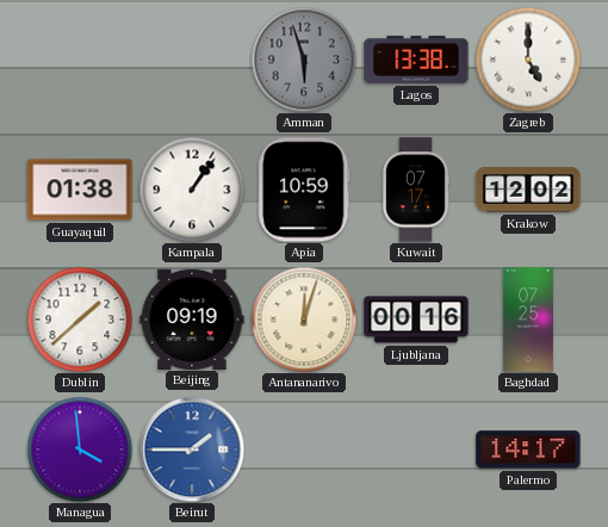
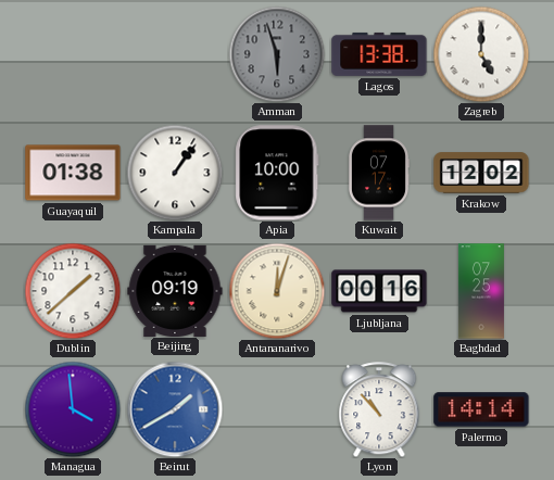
Apia: 10:59 -> 10:00
Beirut: 1:45 -> 1:40
Lyon: none -> 10:53
Palermo: 14:17 -> 14:14
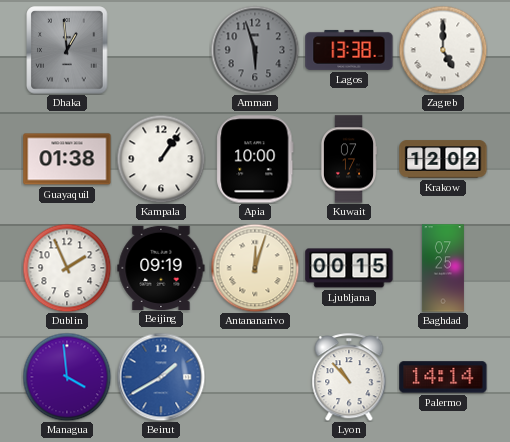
Dhaka: none -> 12:59
Dublin: 1:38 -> 1:56
Ljubljana: 00:16 -> 00:15
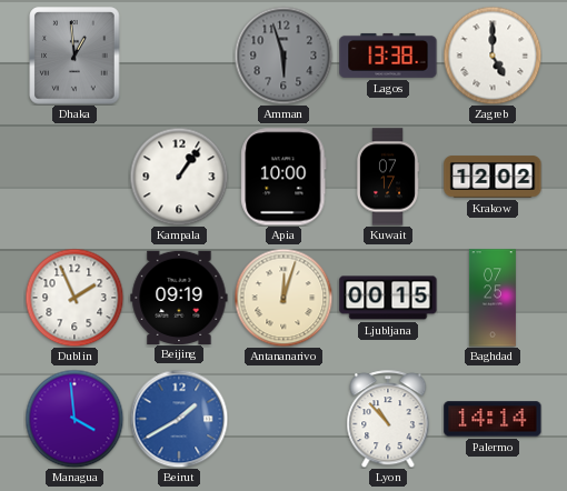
Guayaquil: 01:38 -> none
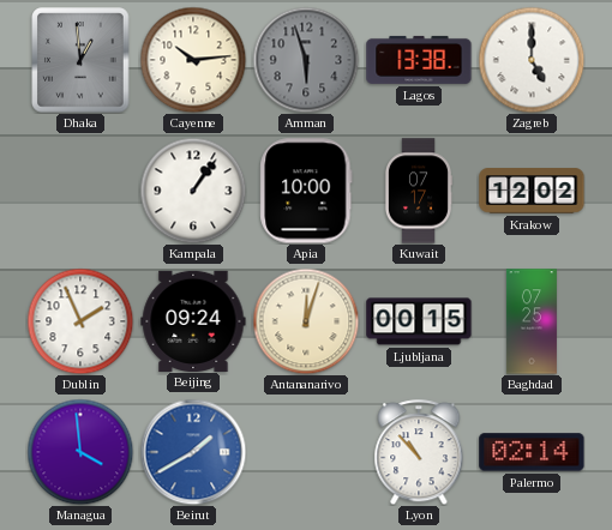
Cayenne: none -> 10:14
Beijing: 09:19 -> 09:24
Palermo: 14:14 -> 02:14
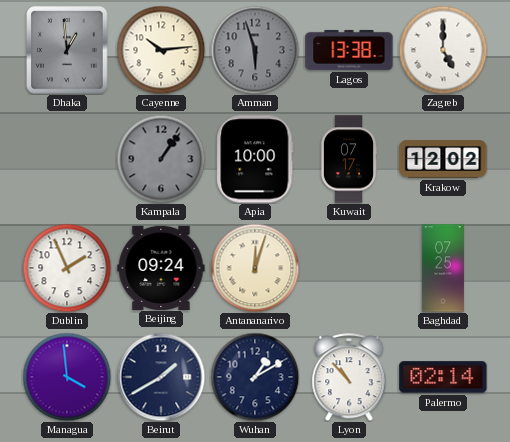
Kampala dial: white -> grey
Ljubljana: 00:15 -> none
Beirut dial: blue -> navy
Wuhan: none -> 1:10
